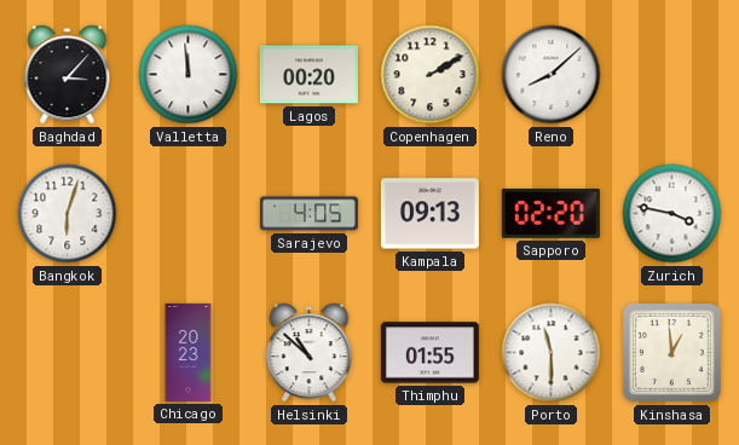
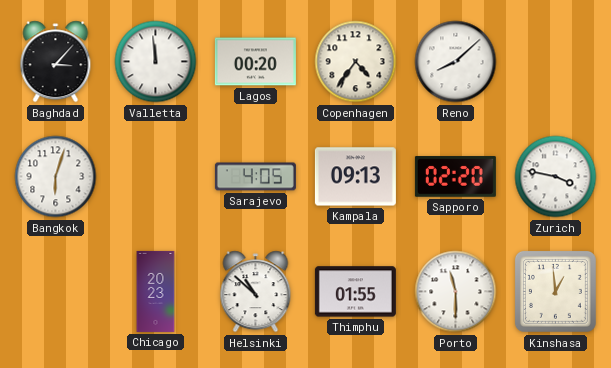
Copenhagen: 2:10 -> 4:36
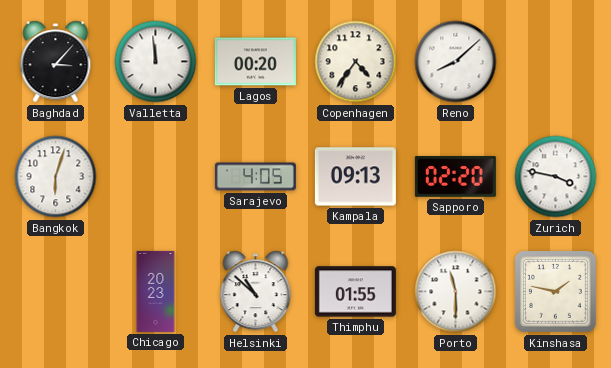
Kinshasa: 12:59 -> 1:47
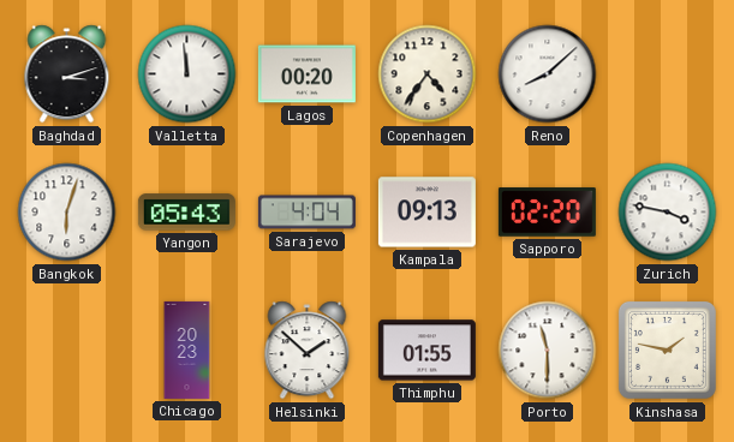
Baghdad: 3:07 -> 3:12
Yangon: none -> 05:43
Sarajevo: 4:05 -> 4:04
Helsinki: 10:52 -> 1:52
